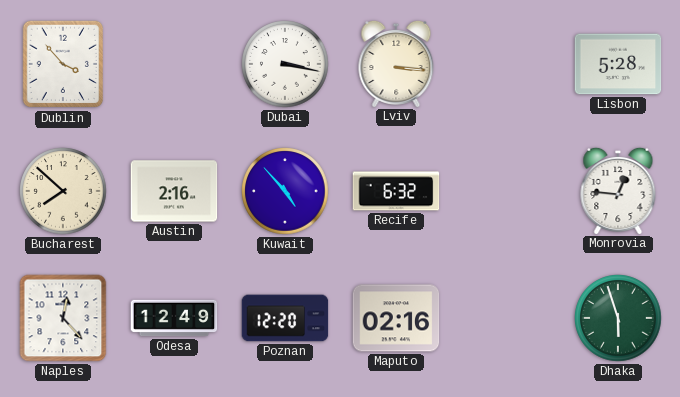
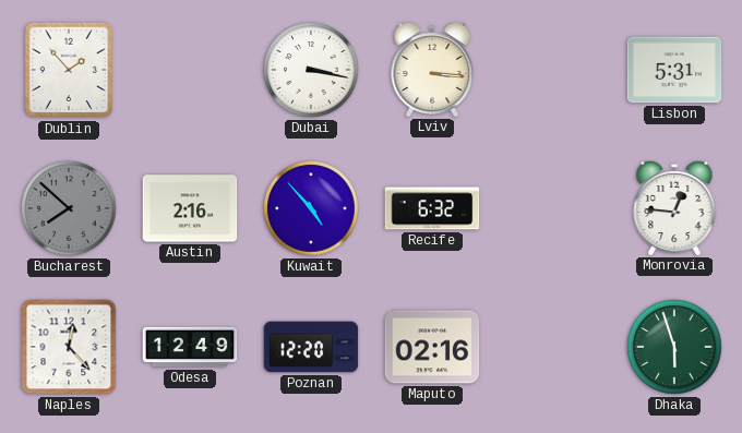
Dublin: 3:53 -> 1:53
Lisbon: 5:28 -> 5:31
Bucharest dial: cream -> grey
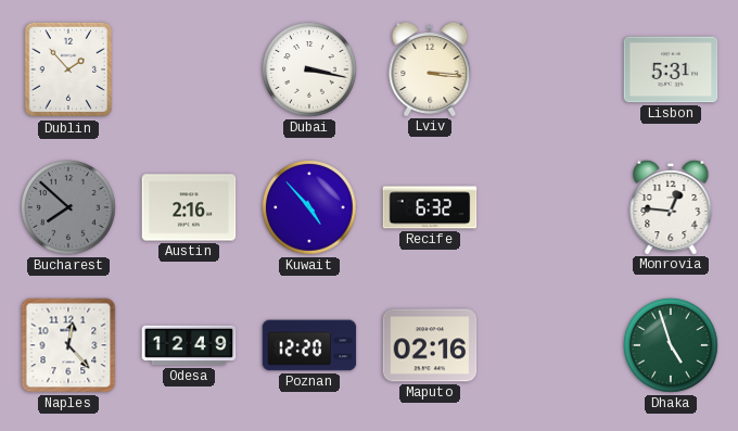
Dhaka: 5:57 -> 4:57
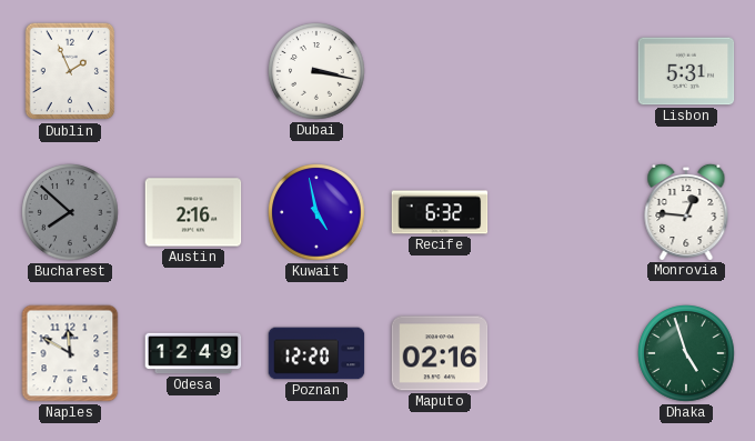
Dublin: 1:53 -> 1:56
Lviv: 3:16 -> none
Kuwait: 4:53 -> 4:58
Naples: 12:23 -> 11:50
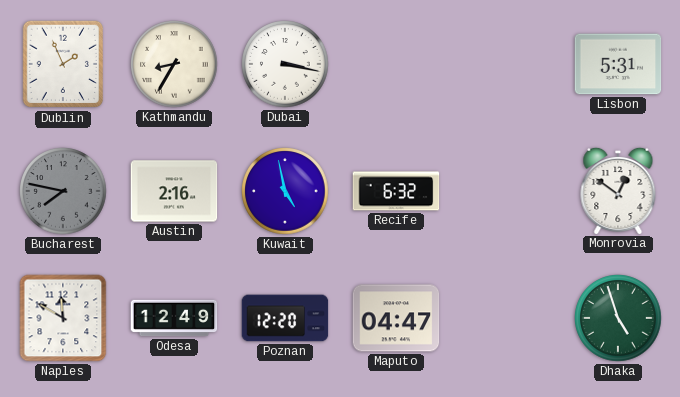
Kathmandu: none -> 8:35
Bucharest: 7:52 -> 7:47
Monrovia: 12:46 -> 12:51
Maputo: 02:16 -> 04:47
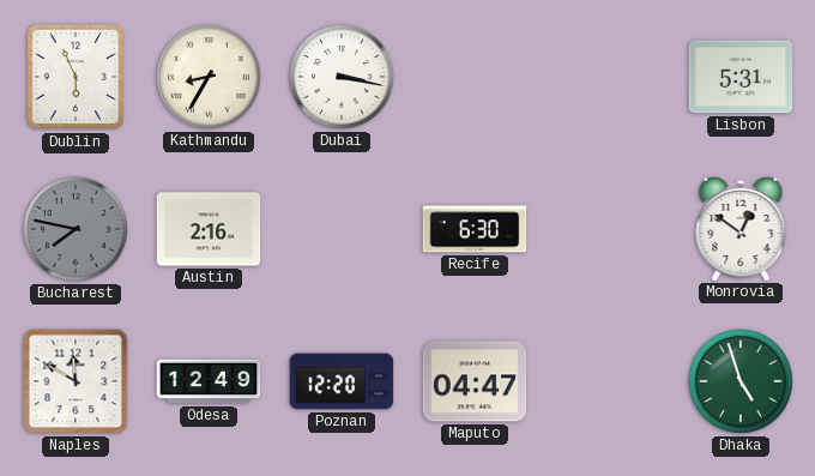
Dublin: 1:56 -> 5:56
Kuwait: 4:58 -> none
Recife: 6:32 -> 6:30
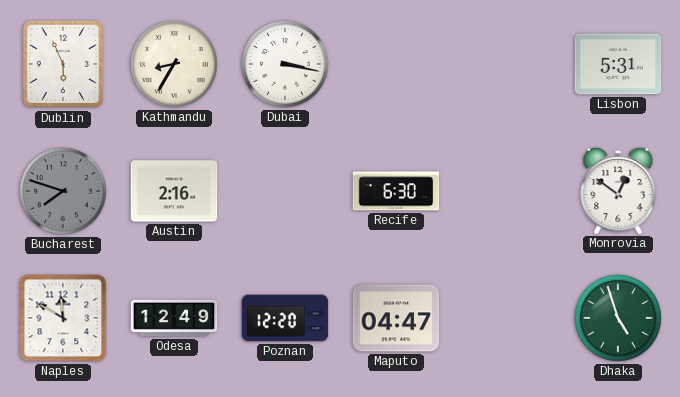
Bucharest: 7:47 -> 7:48
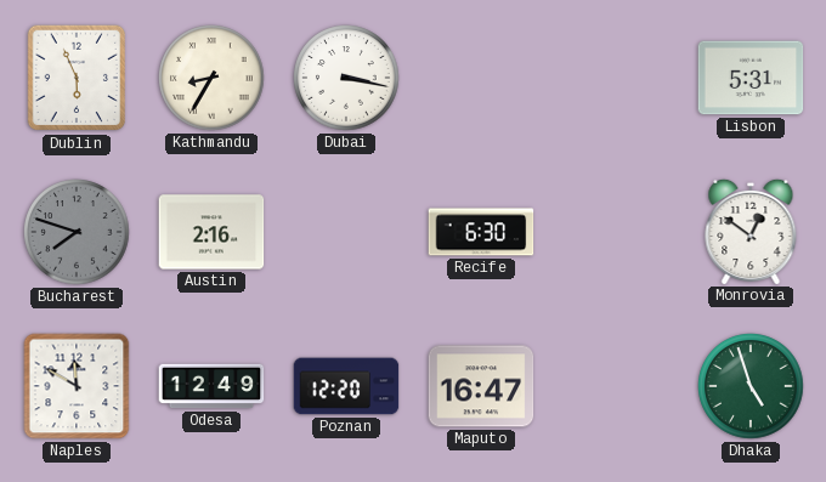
Maputo: 04:47 -> 16:47
